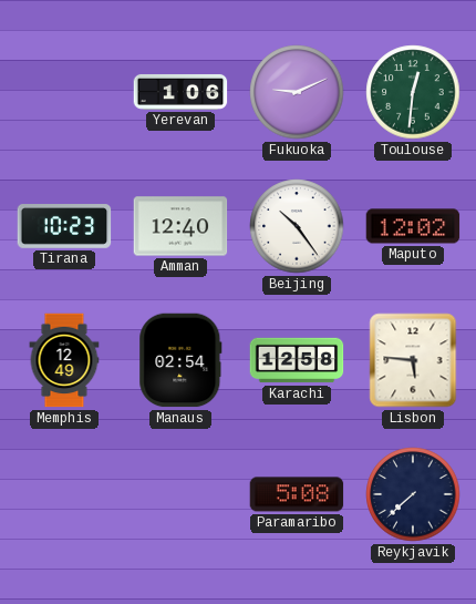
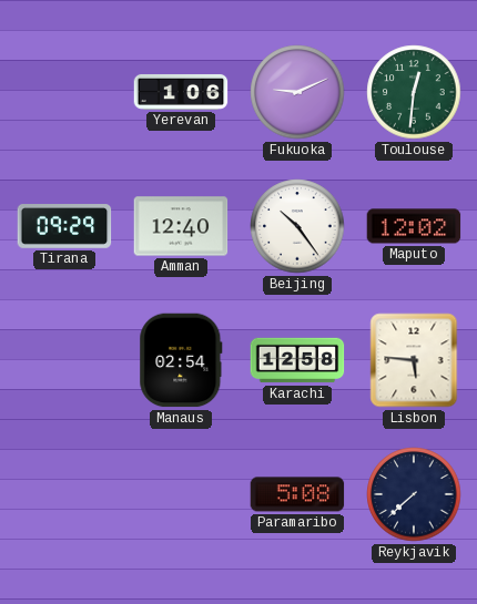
Tirana: 10:23 -> 09:29
Memphis: 12:49 -> none
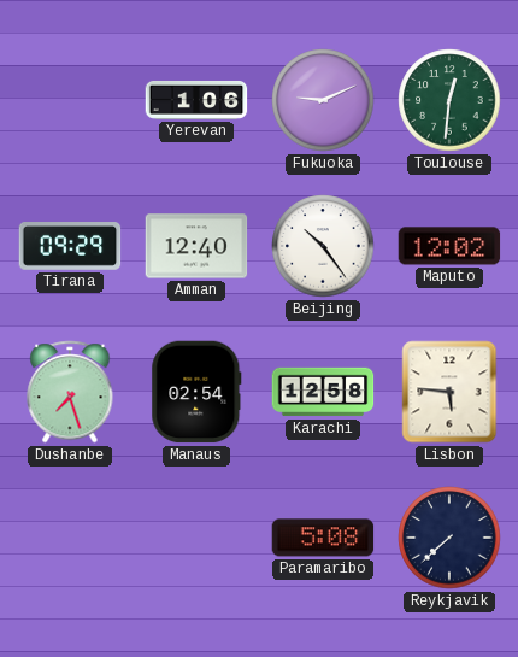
Dushanbe: none -> 7:27
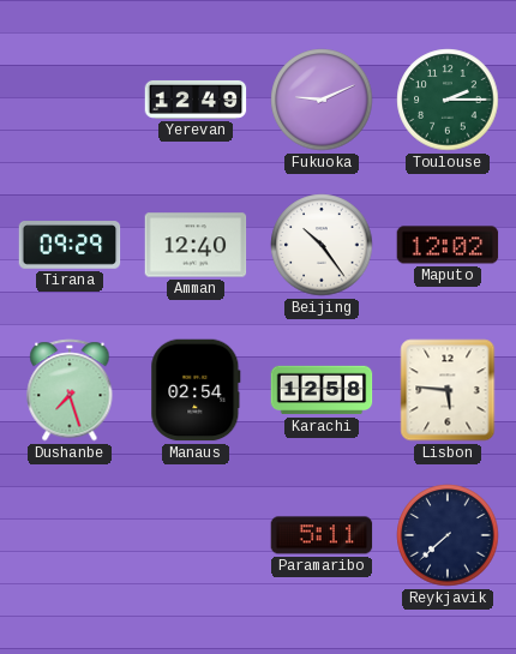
Yerevan: 1:06 -> 12:49
Toulouse: 12:31 -> 2:15
Paramaribo: 5:08 -> 5:11
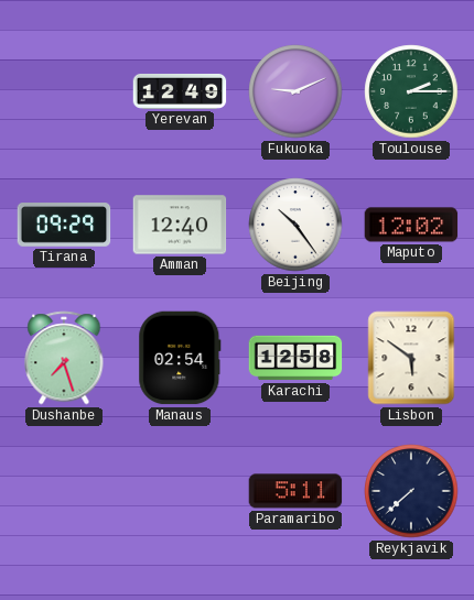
Lisbon: 5:46 -> 5:51
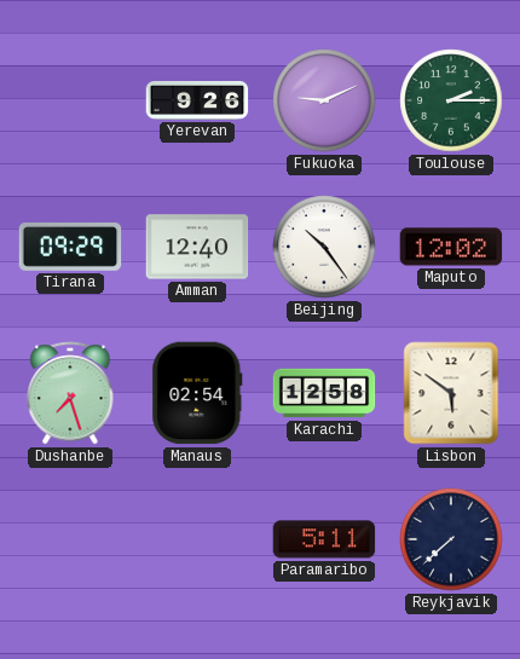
Yerevan: 12:49 -> 9:26
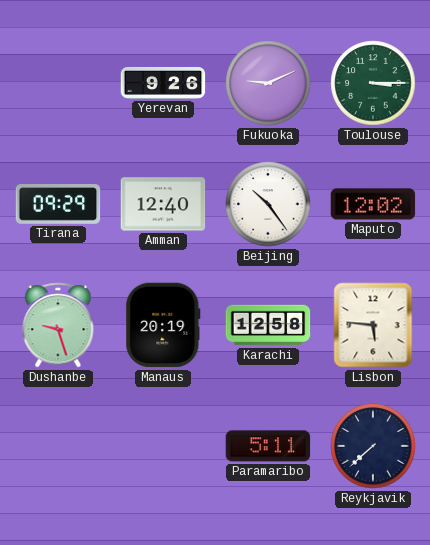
Toulouse: 2:15 -> 3:15
Dushanbe: 7:27 -> 9:27
Manaus: 02:54 -> 20:19
Lisbon: 5:51 -> 5:46
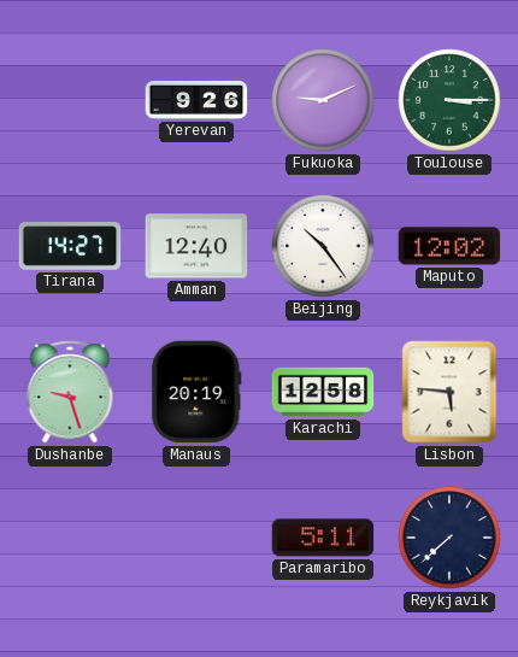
Tirana: 09:29 -> 14:27
